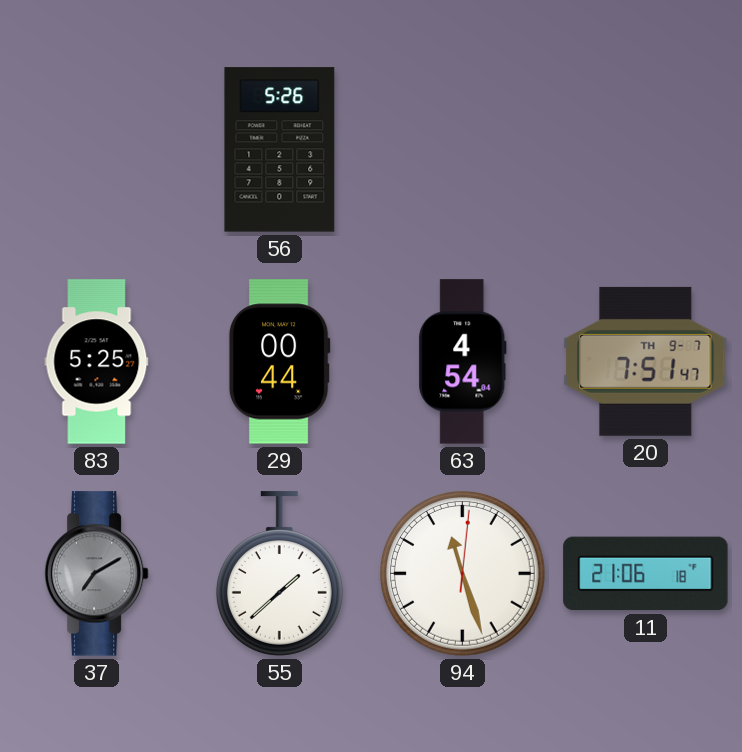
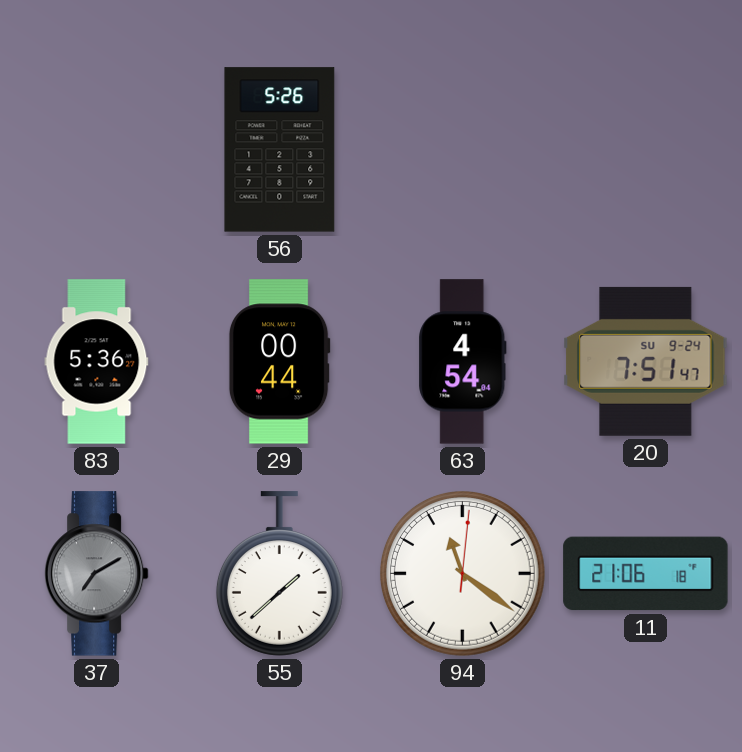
83: 5:25 -> 5:36
20 date: TH 9-7 -> SU 9-24
94: 11:27 -> 11:21
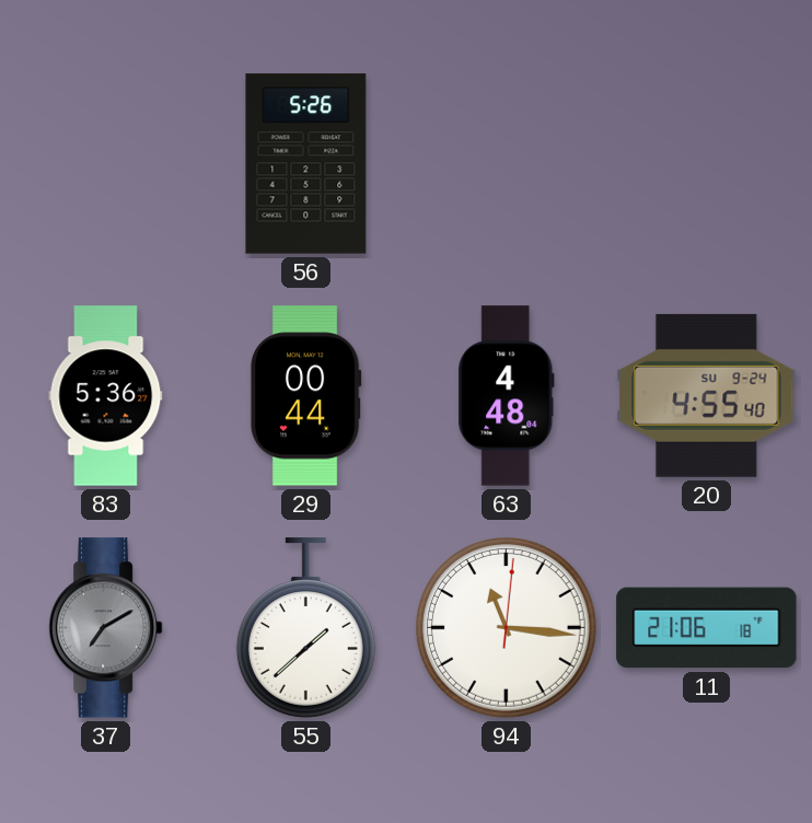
63: 4:54 -> 4:48
20: 7:51 -> 4:55
94: 11:21 -> 11:16
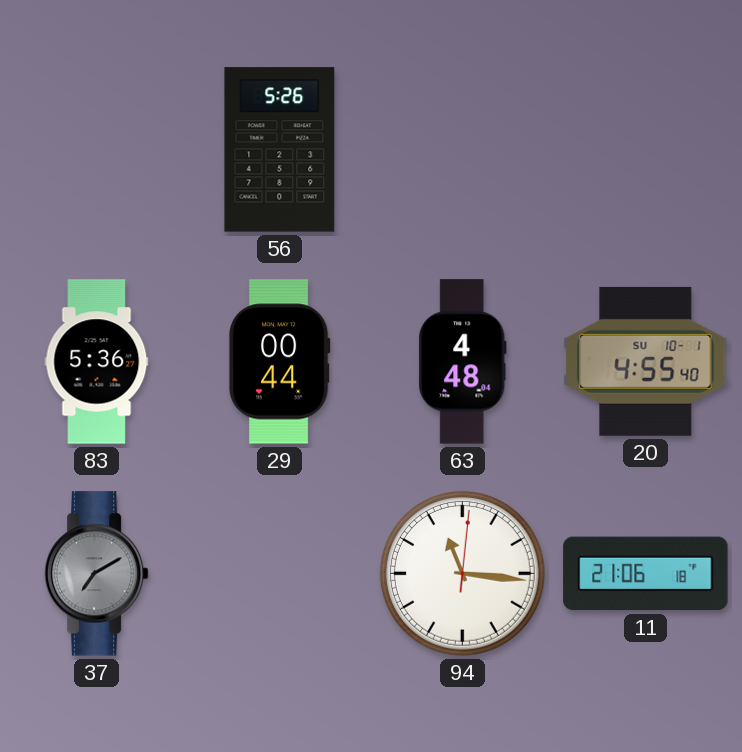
20 date: SU 9-24 -> SU 10-1
55: 1:38 -> none
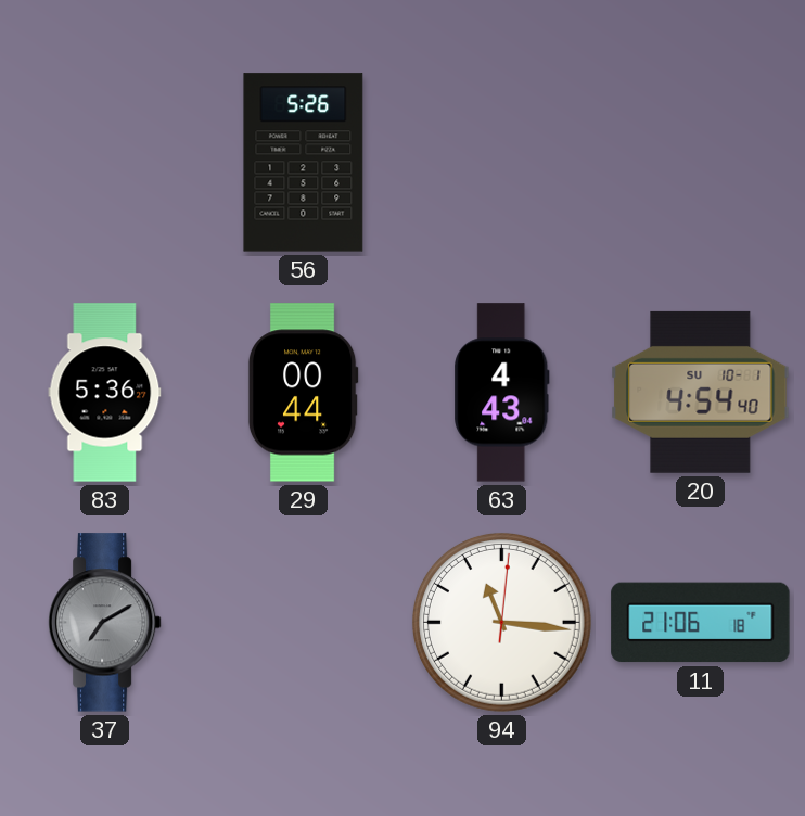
63: 4:48 -> 4:43
20: 4:55 -> 4:54
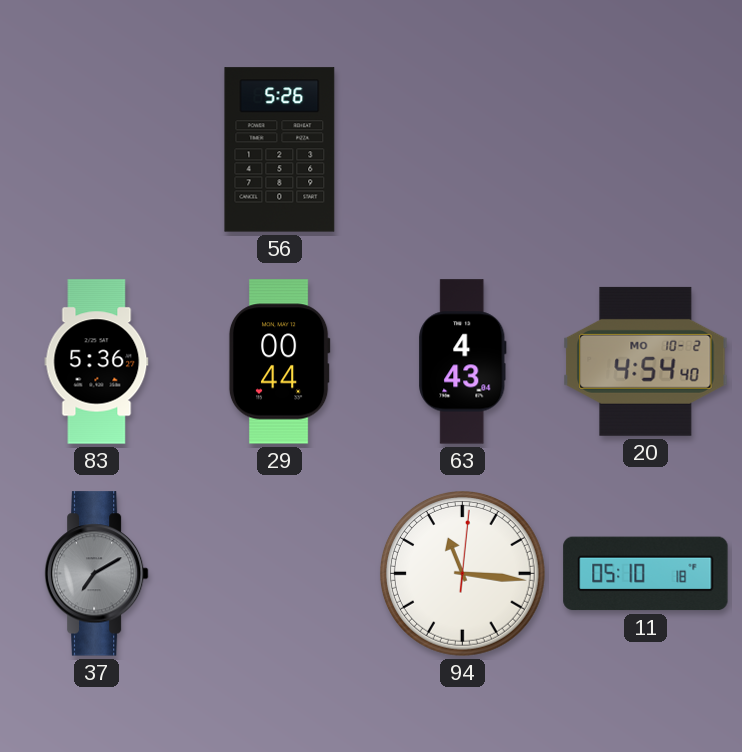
20 date: SU 10-1 -> MO 10-2
11: 21:06 -> 05:10
